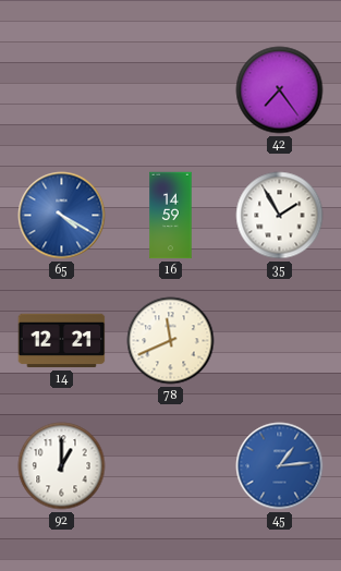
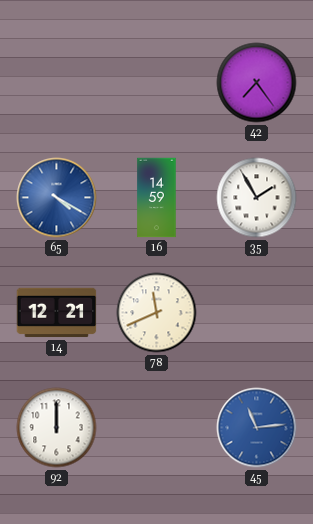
92: 1:00 -> 12:00
45: 1:14 -> 11:14
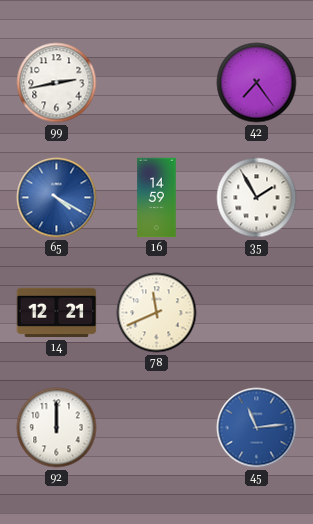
99: none -> 2:43
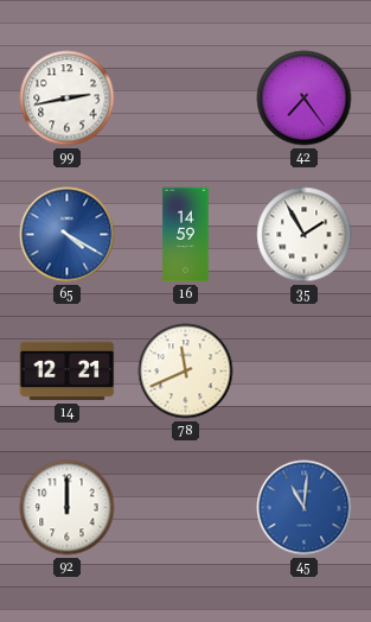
45: 11:14 -> 11:01
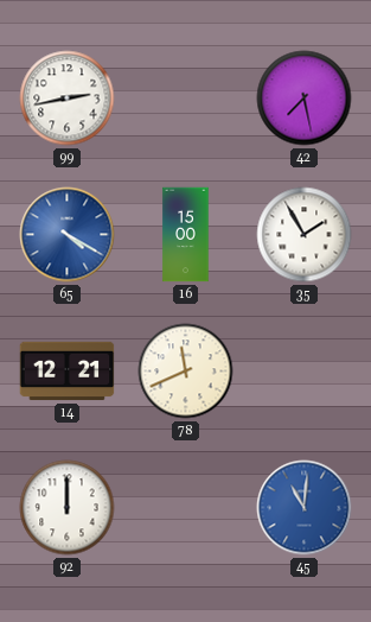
42: 7:24 -> 7:28
16: 14:59 -> 15:00
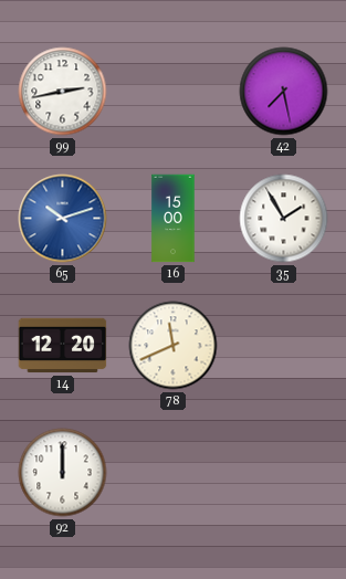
65: 4:20 -> 10:12
14: 12:21 -> 12:20
45: 11:01 -> none
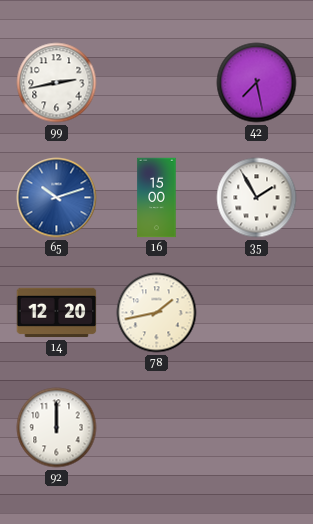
78: 11:41 -> 1:43
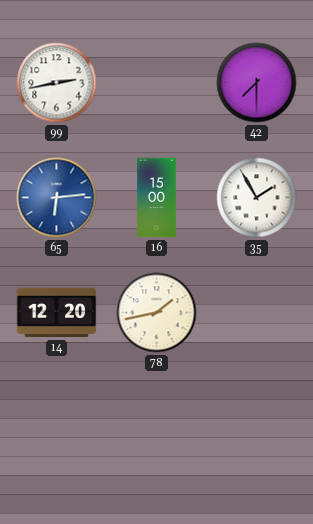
42: 7:28 -> 7:30
65: 10:12 -> 6:14
92: 12:00 -> none
